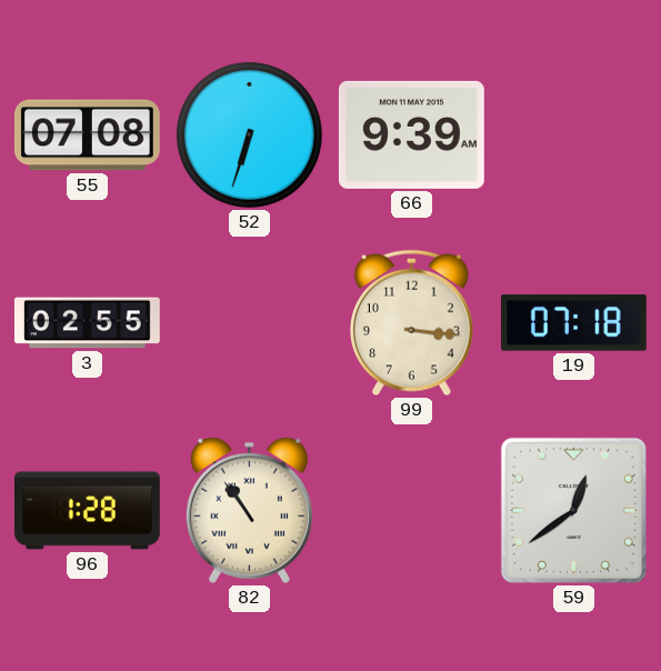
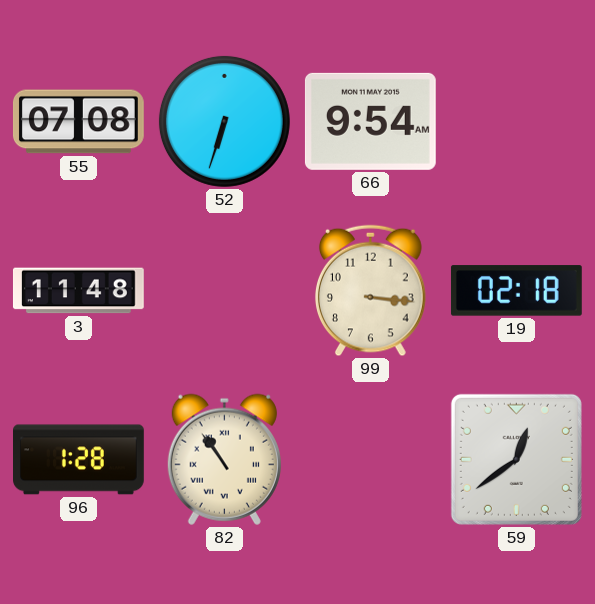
66: 9:39 -> 9:54
3: 02:55 -> 11:48
19: 07:18 -> 02:18
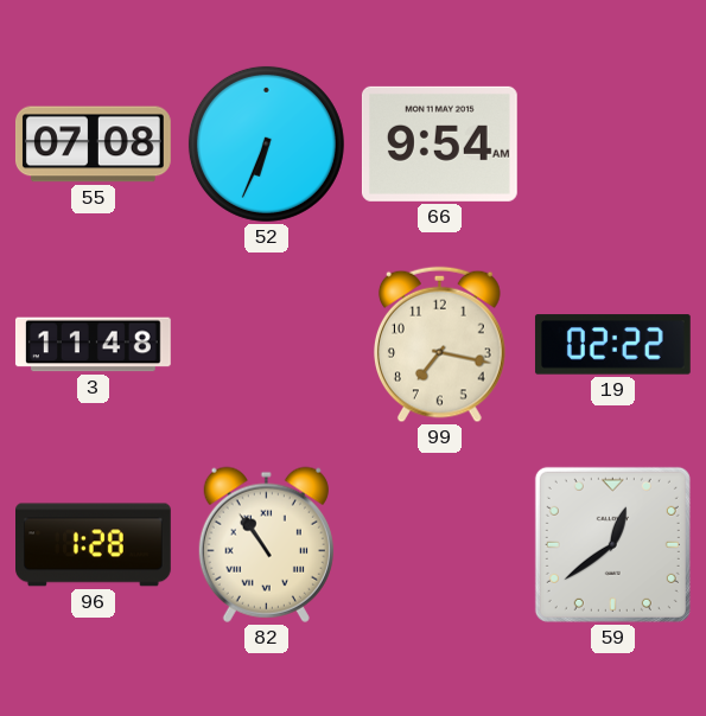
52: 6:33 -> 6:34
99: 3:16 -> 7:17
19: 02:18 -> 02:22
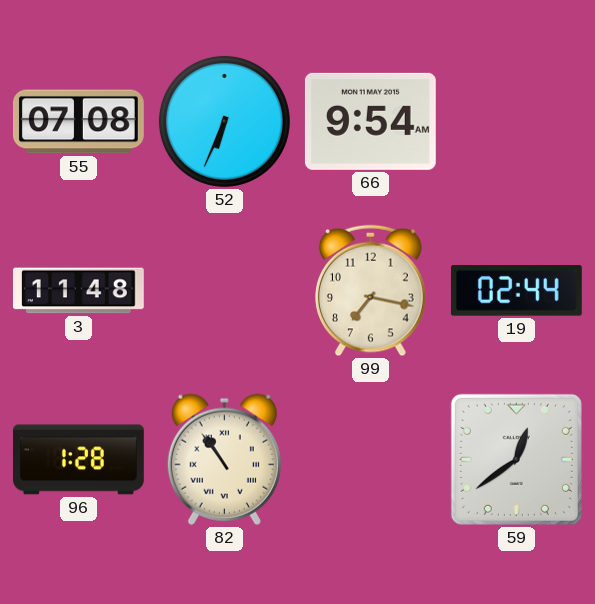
19: 02:22 -> 02:44
